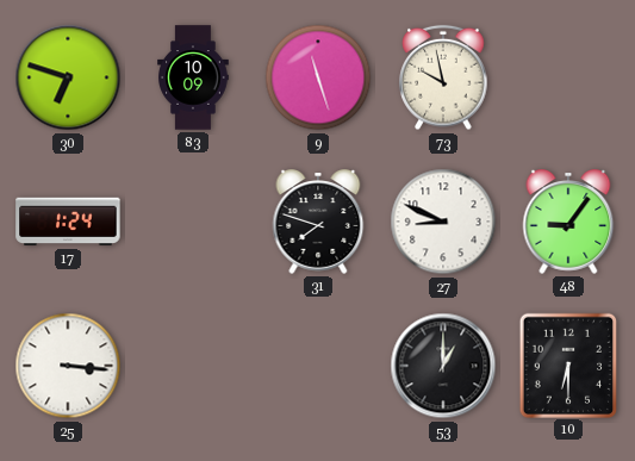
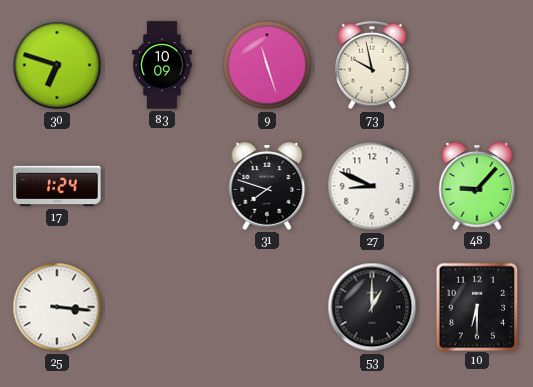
48: 9:06 -> 9:07
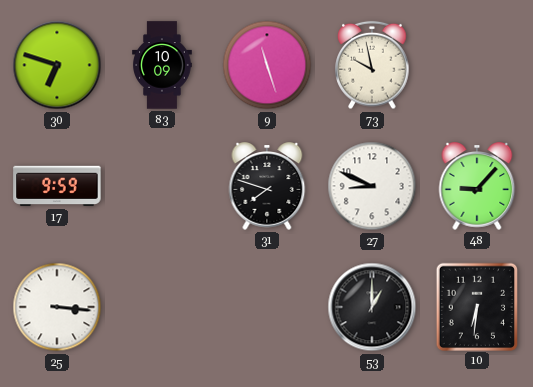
17: 1:24 -> 9:59
10: 6:30 -> 6:31
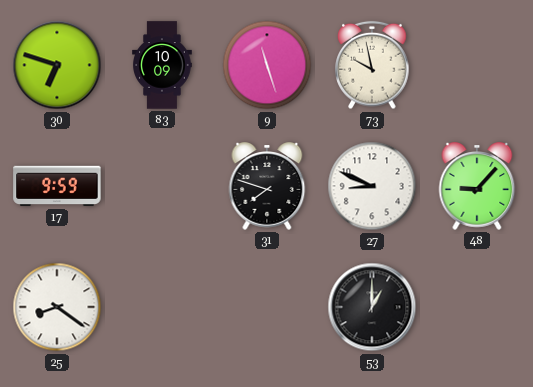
25: 3:16 -> 8:21
10: 6:31 -> none
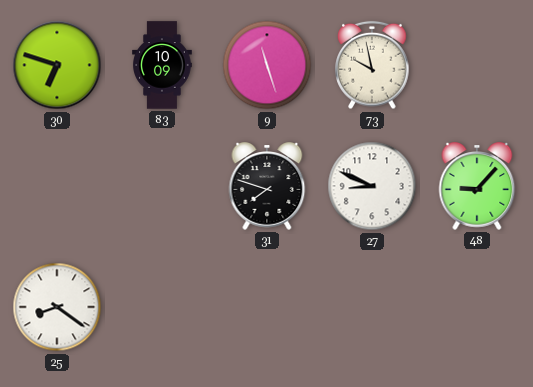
17: 9:59 -> none
53: 1:00 -> none
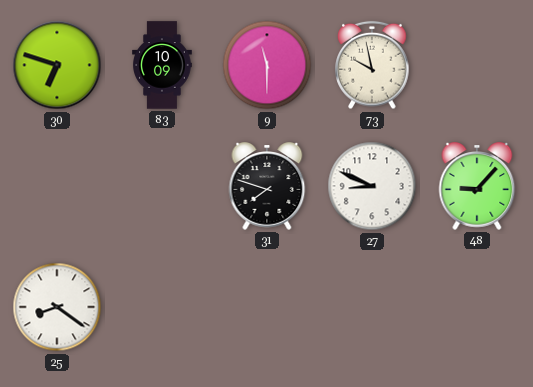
9: 11:27 -> 11:30
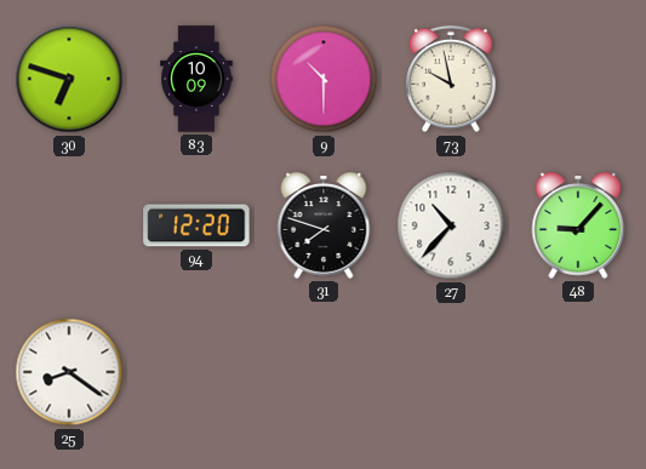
9: 11:30 -> 10:30
94: none -> 12:20
27: 8:49 -> 10:37
